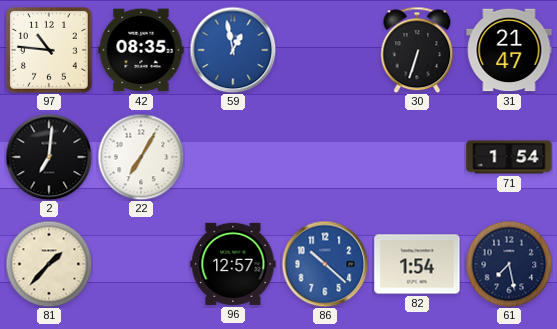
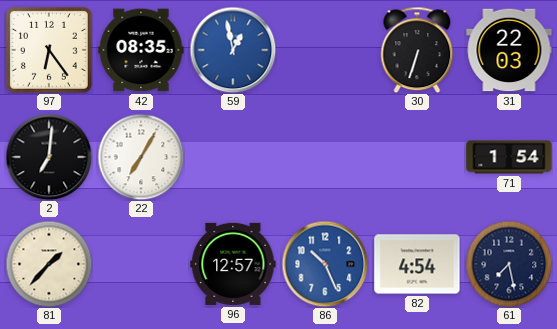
97: 10:46 -> 6:24
31: 21:47 -> 22:03
86: 10:22 -> 10:26
82: 1:54 -> 4:54
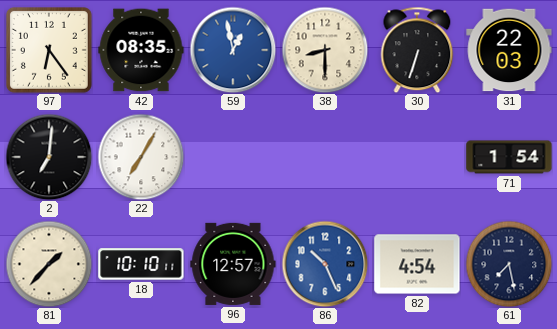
38: none -> 8:30
18: none -> 10:10
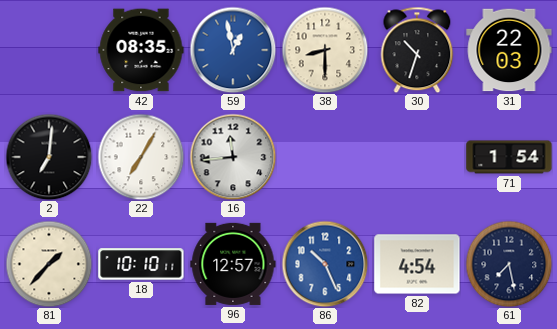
97: 6:24 -> none
30: 6:33 -> 10:33
16: none -> 11:44
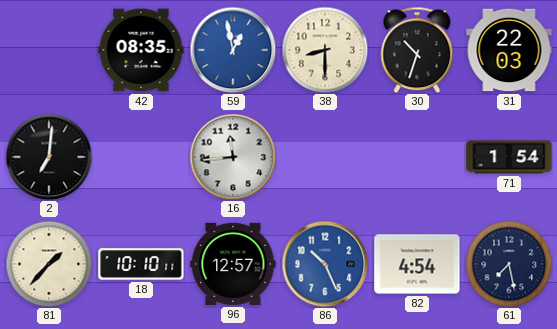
22: 7:05 -> none
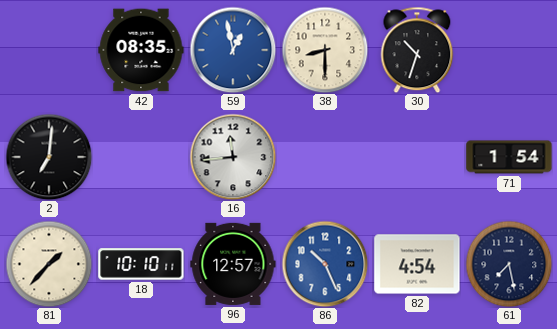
31: 22:03 -> none
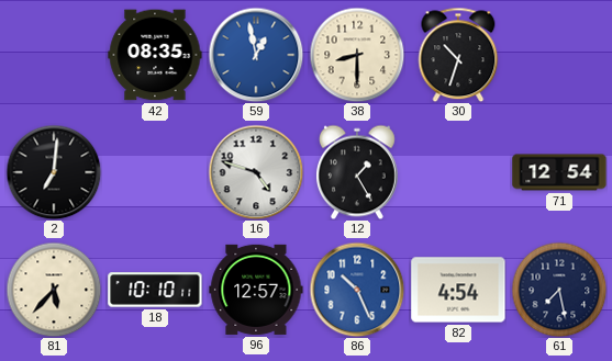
16: 11:44 -> 4:48
12: none -> 1:25
71: 1:54 -> 12:54
81: 1:37 -> 5:37
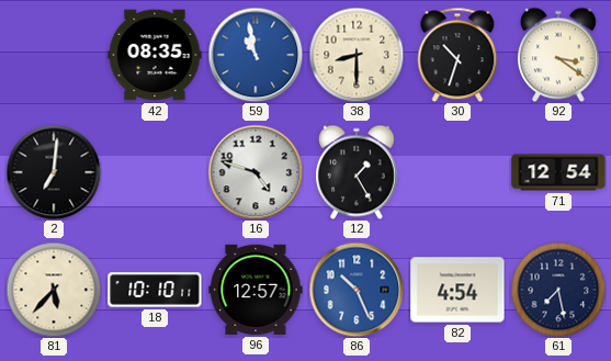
59: 12:58 -> 10:58
92: none -> 3:21
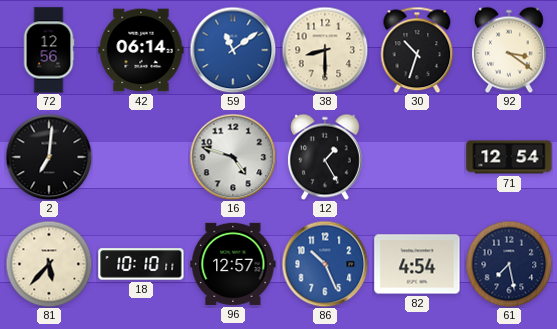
72: none -> 12:56
42: 08:35 -> 06:14
59: 10:58 -> 11:09
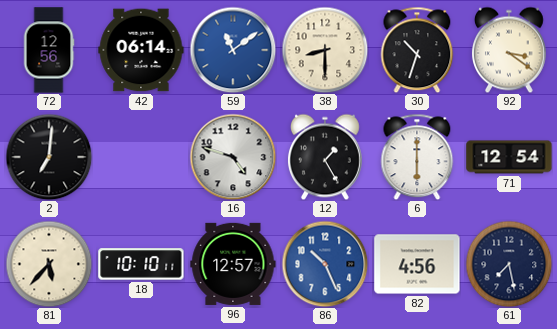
6: none -> 6:00
82: 4:54 -> 4:56
